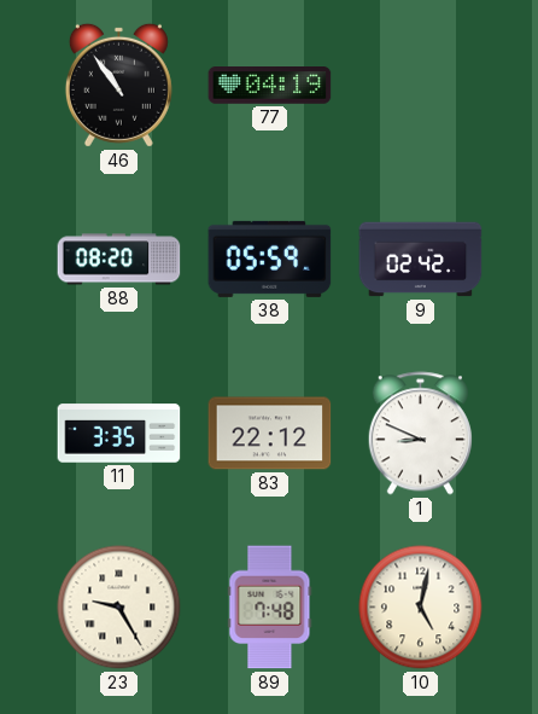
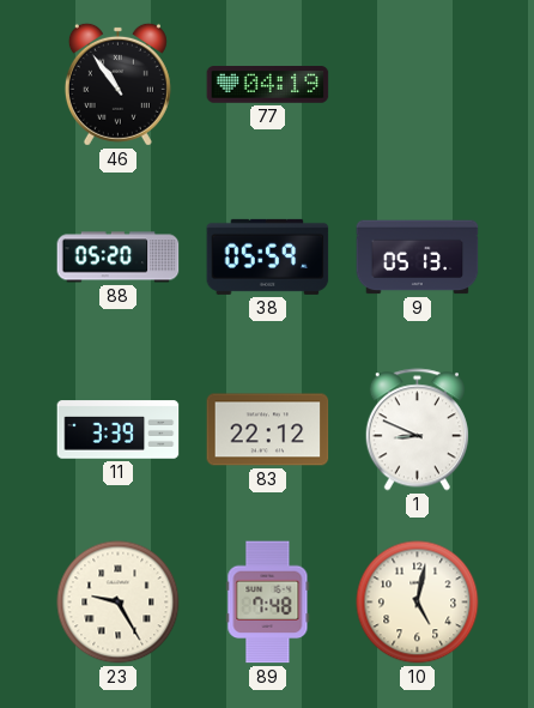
88: 08:20 -> 05:20
9: 02:42 -> 05:13
11: 3:35 -> 3:39
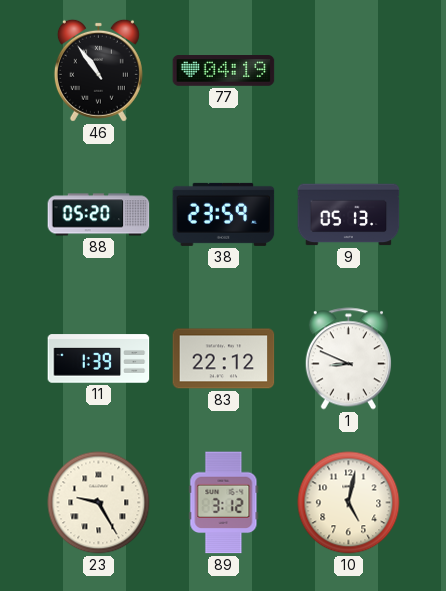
38: 05:59 -> 23:59
11: 3:39 -> 1:39
89: 7:48 -> 3:12
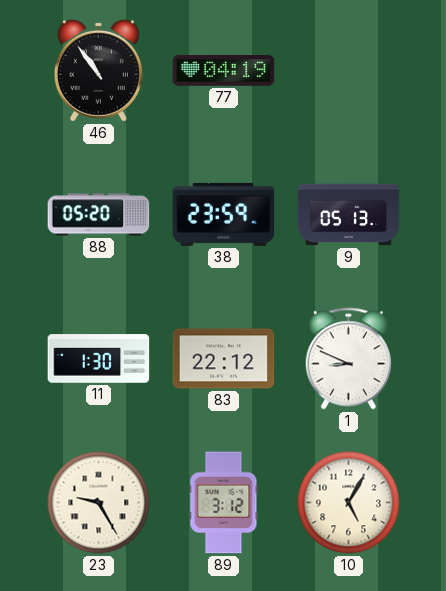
11: 1:39 -> 1:30
10: 5:02 -> 5:05
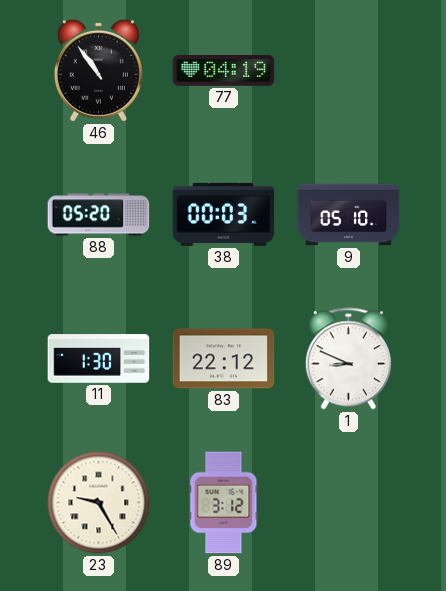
38: 23:59 -> 00:03
9: 05:13 -> 05:10
10: 5:05 -> none
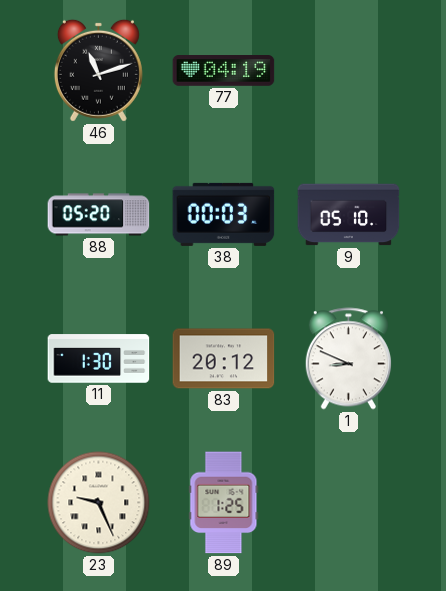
46: 10:54 -> 11:12
83: 22:12 -> 20:12
23: 9:25 -> 9:26
89: 3:12 -> 1:25
